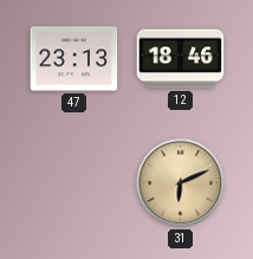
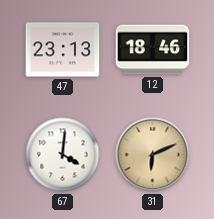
67: none -> 4:01
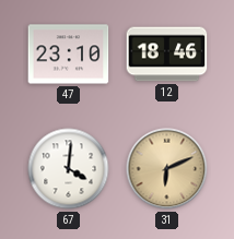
47: 23:13 -> 23:10
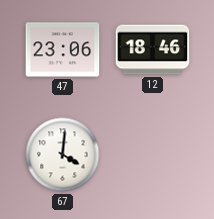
47: 23:10 -> 23:06
31: 6:11 -> none
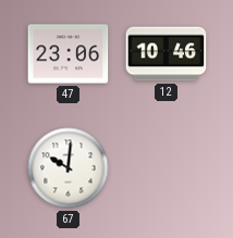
12: 18:46 -> 10:46
67: 4:01 -> 10:01
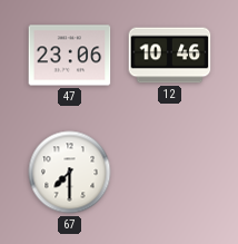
67: 10:01 -> 7:30
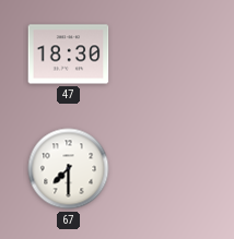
47: 23:06 -> 18:30
12: 10:46 -> none
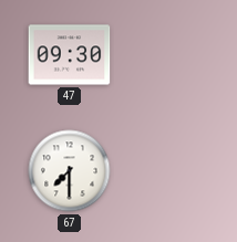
47: 18:30 -> 09:30
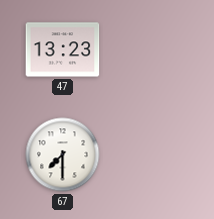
47: 09:30 -> 13:23
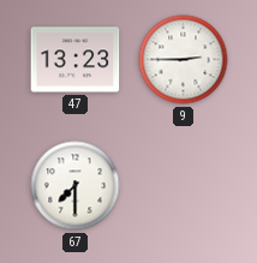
9: none -> 2:45
